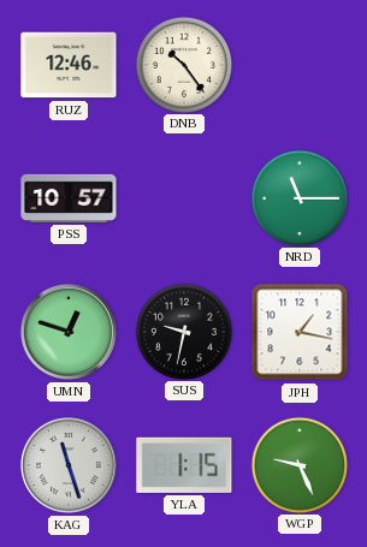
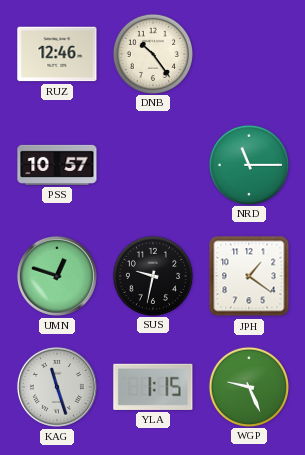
JPH: 1:17 -> 1:21
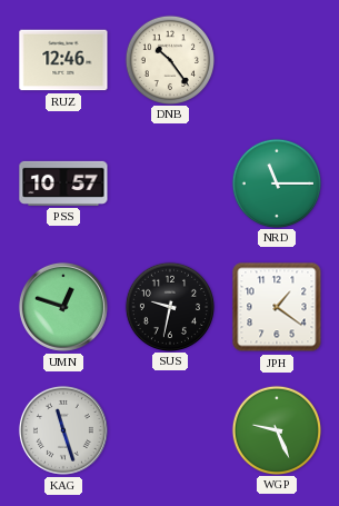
YLA: 1:15 -> none
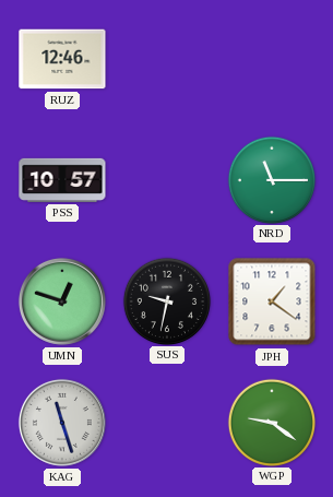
DNB: 10:24 -> none
WGP: 9:26 -> 9:21
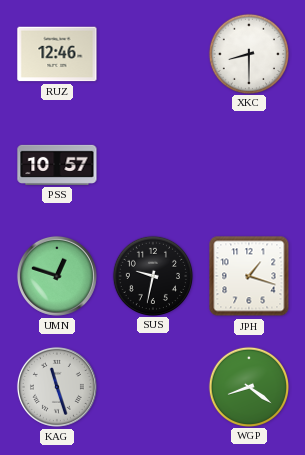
XKC: none -> 8:30
NRD: 11:15 -> none
JPH: 1:21 -> 1:18
WGP: 9:21 -> 8:21
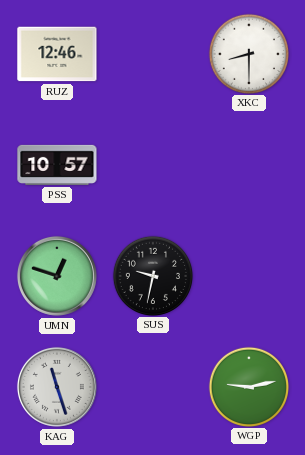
JPH: 1:18 -> none
WGP: 8:21 -> 9:13
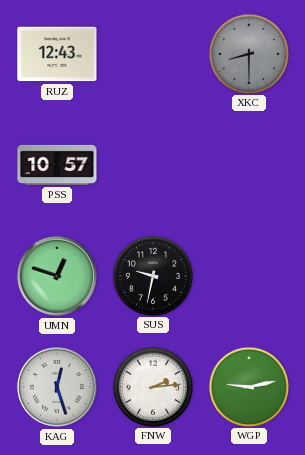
RUZ: 12:46 -> 12:43
XKC dial: white -> grey
KAG: 11:27 -> 12:27
FNW: none -> 2:14
